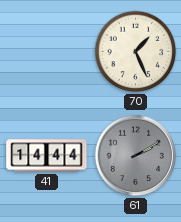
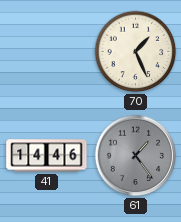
41: 14:44 -> 14:46
61: 2:10 -> 1:24
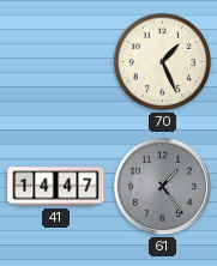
41: 14:46 -> 14:47
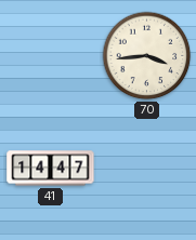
70: 1:26 -> 3:44
61: 1:24 -> none
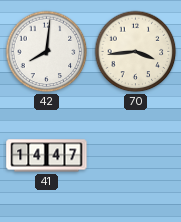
42: none -> 8:01
